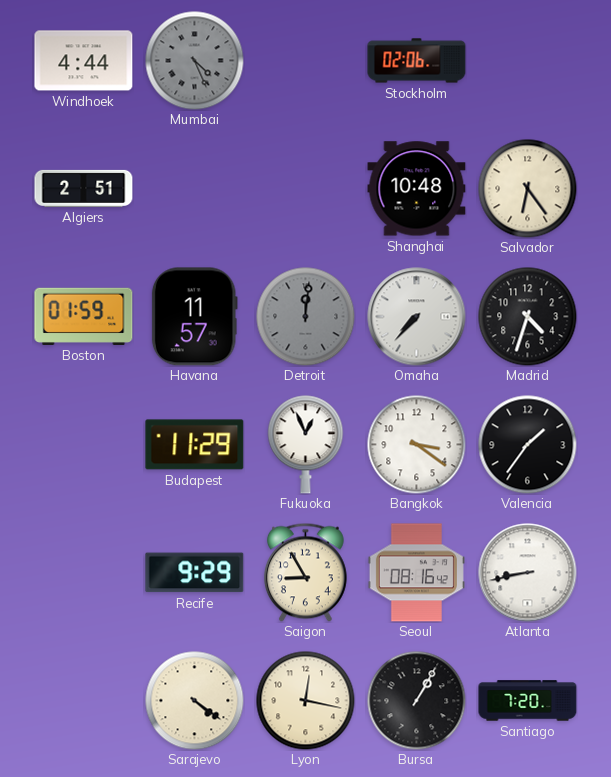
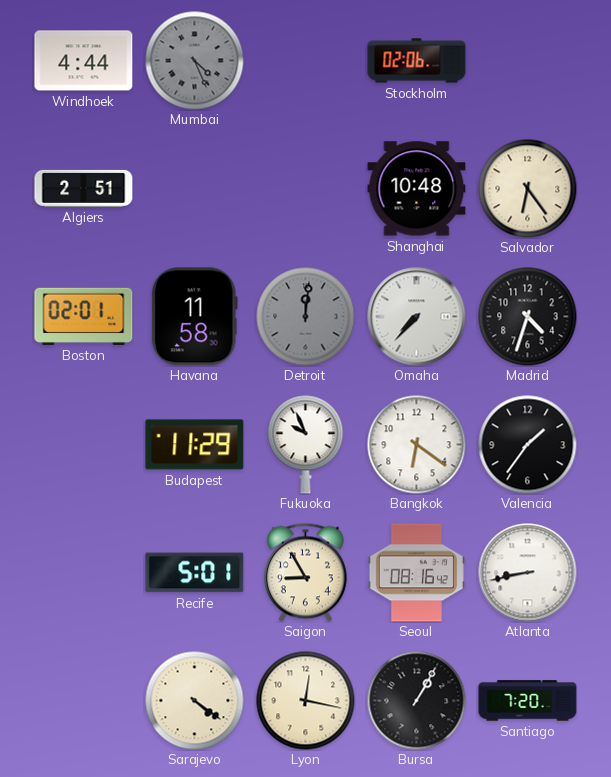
Boston: 01:59 -> 02:01
Havana: 11:57 -> 11:58
Fukuoka: 12:56 -> 9:56
Bangkok: 3:21 -> 6:21
Recife: 9:29 -> 5:01
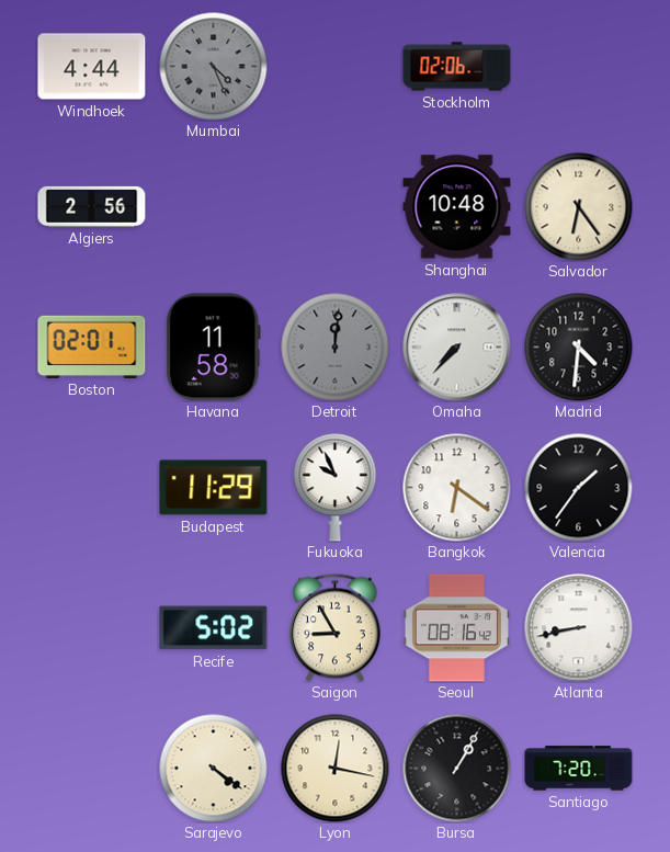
Algiers: 2:51 -> 2:56
Madrid: 4:33 -> 4:31
Recife: 5:01 -> 5:02
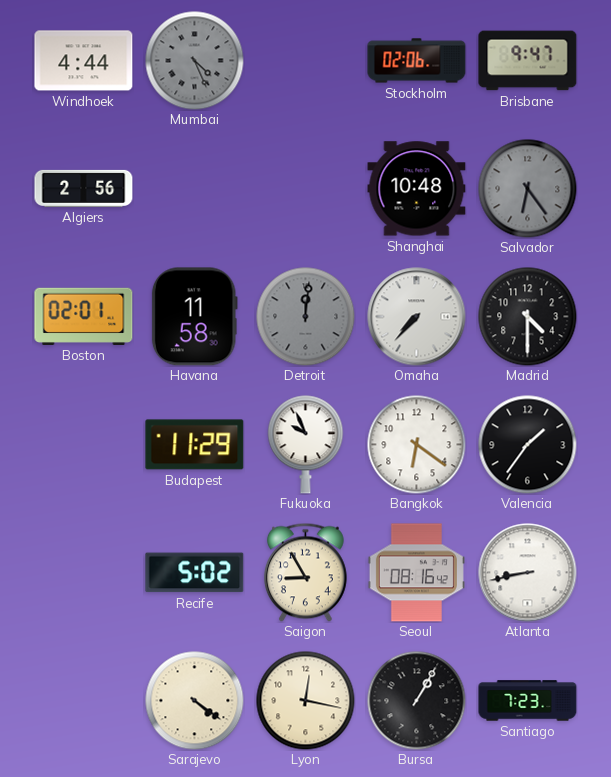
Brisbane: none -> 9:47
Salvador dial: cream -> grey
Madrid: 4:31 -> 4:30
Santiago: 7:20 -> 7:23
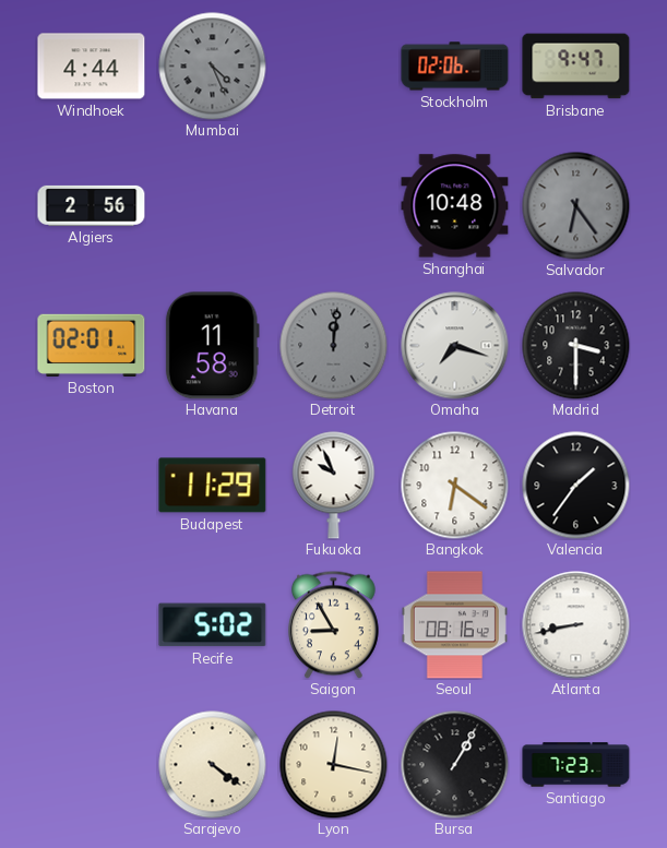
Omaha: 7:37 -> 7:18
Madrid: 4:30 -> 3:30
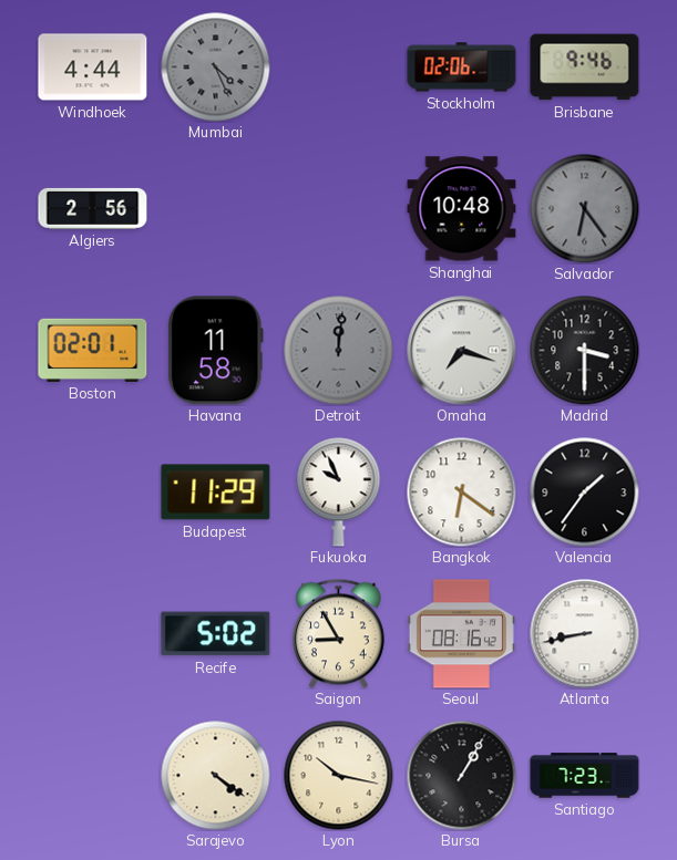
Brisbane: 9:47 -> 9:46
Lyon: 12:17 -> 10:17
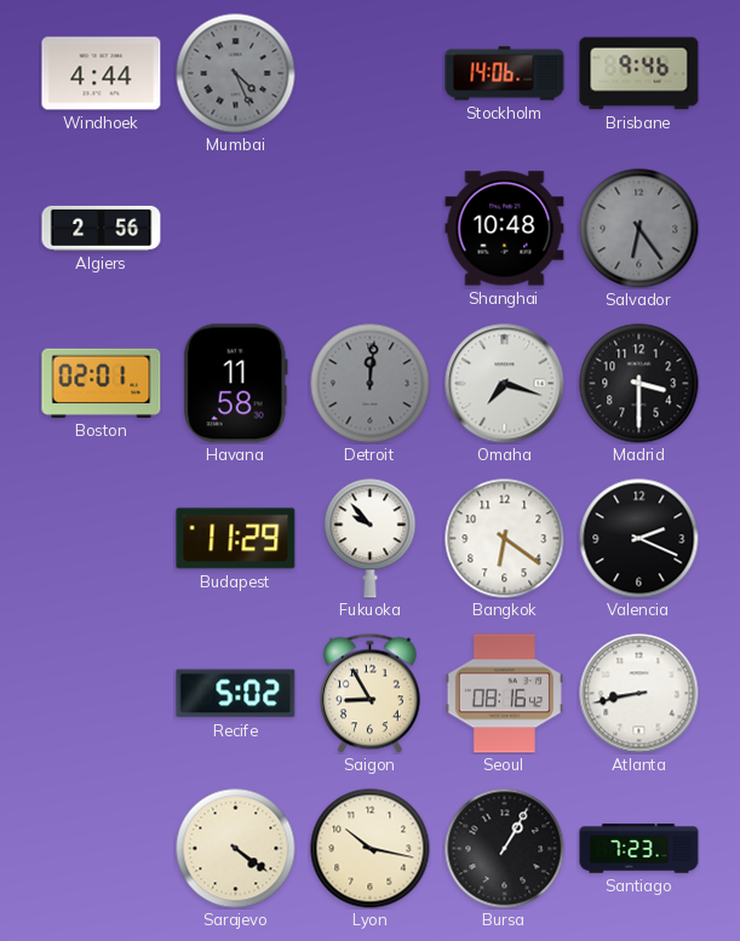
Stockholm: 02:06 -> 14:06
Fukuoka: 9:56 -> 9:53
Valencia: 1:36 -> 2:19
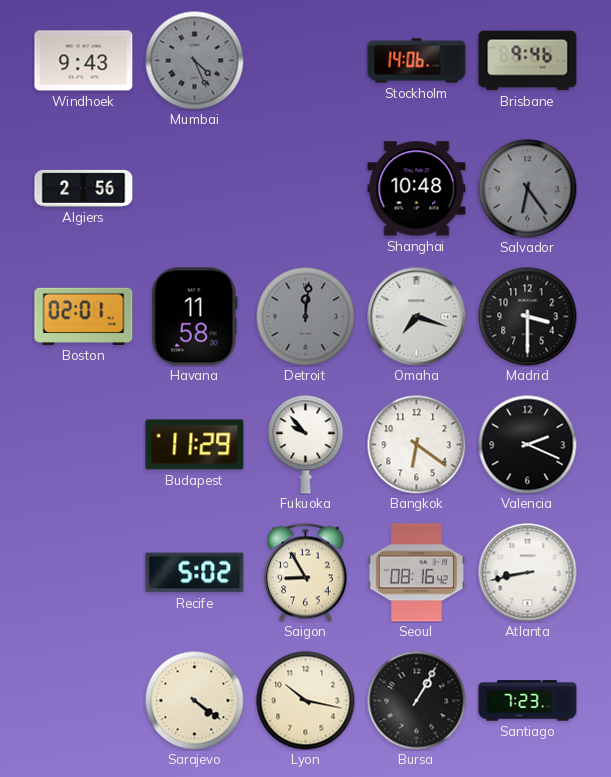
Windhoek: 4:44 -> 9:43
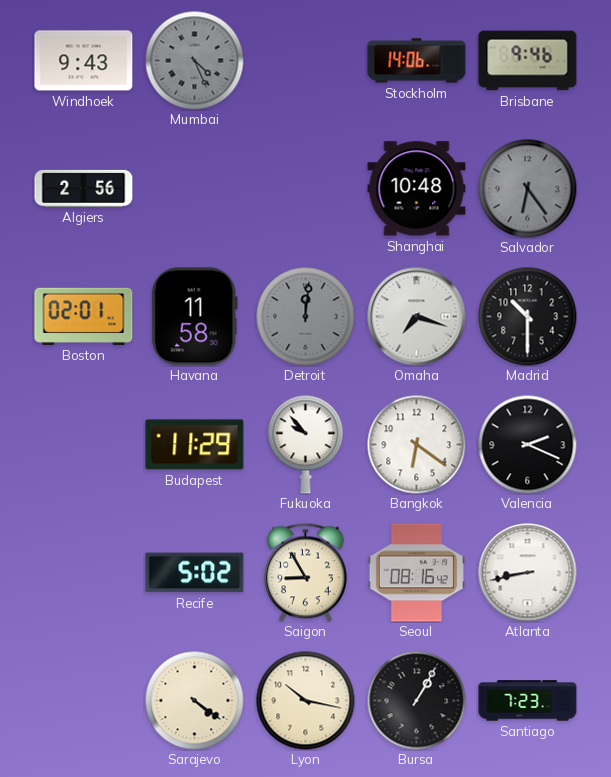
Madrid: 3:30 -> 10:30
